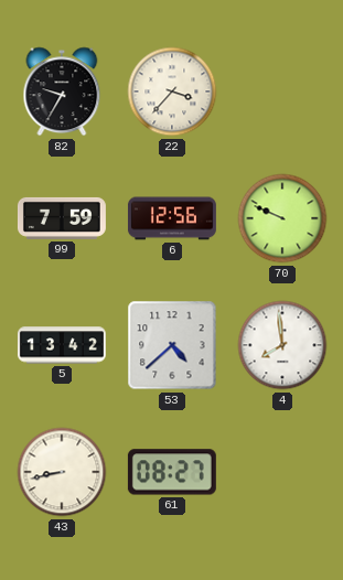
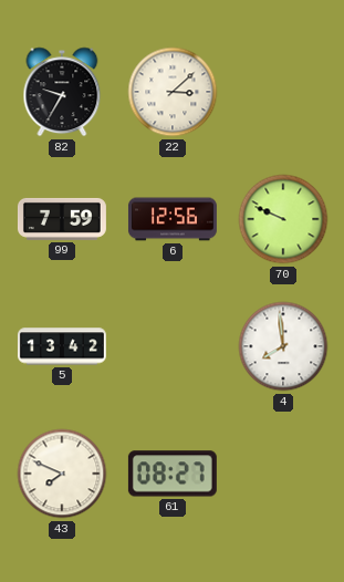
22: 3:37 -> 3:08
53: 4:38 -> none
43: 8:43 -> 7:49
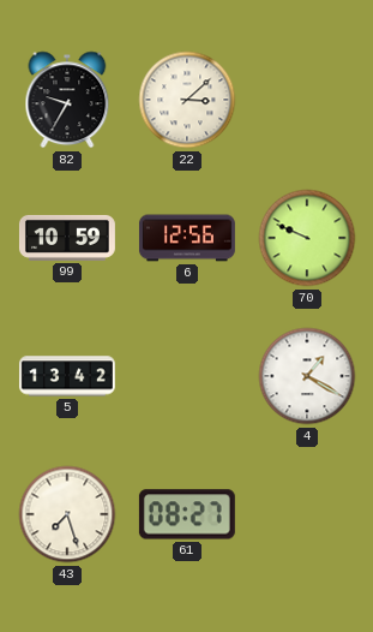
99: 7:59 -> 10:59
4: 7:59 -> 1:20
43: 7:49 -> 7:27
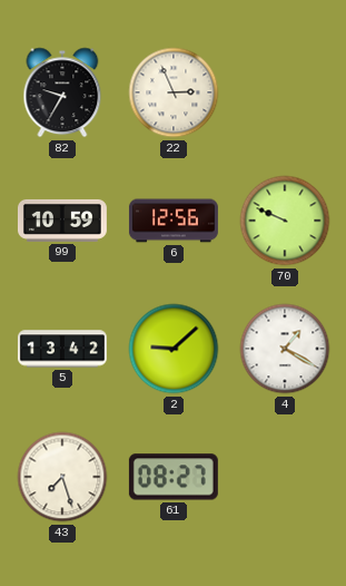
22: 3:08 -> 2:56
2: none -> 9:08
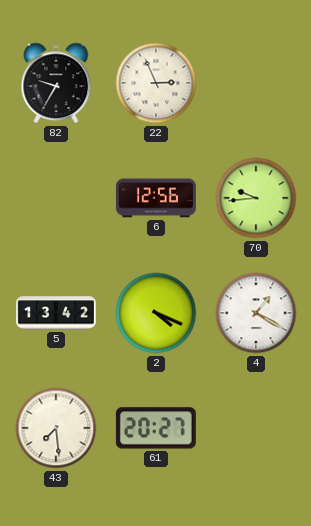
99: 10:59 -> none
70: 9:49 -> 9:44
2: 9:08 -> 4:19
43: 7:27 -> 7:29
61: 08:27 -> 20:27
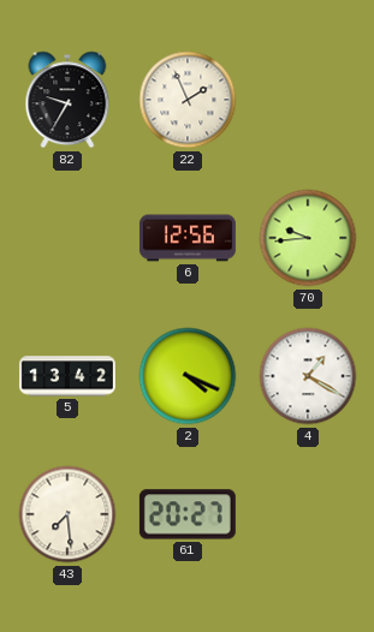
22: 2:56 -> 1:56
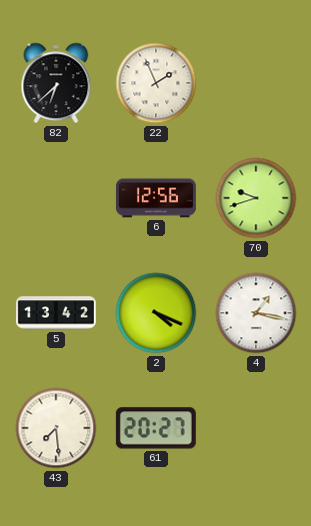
82: 9:35 -> 6:38
70: 9:44 -> 9:42
4: 1:20 -> 1:17
